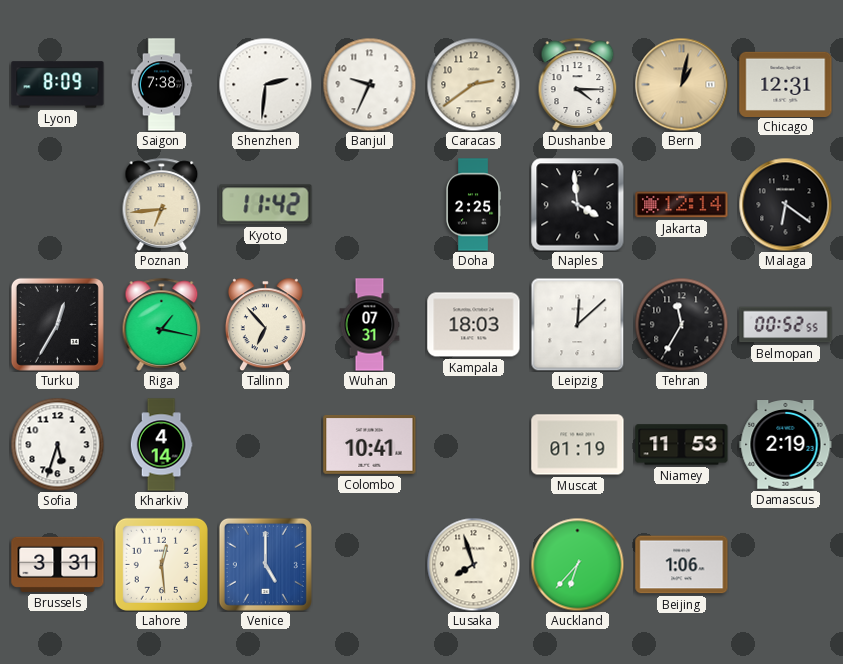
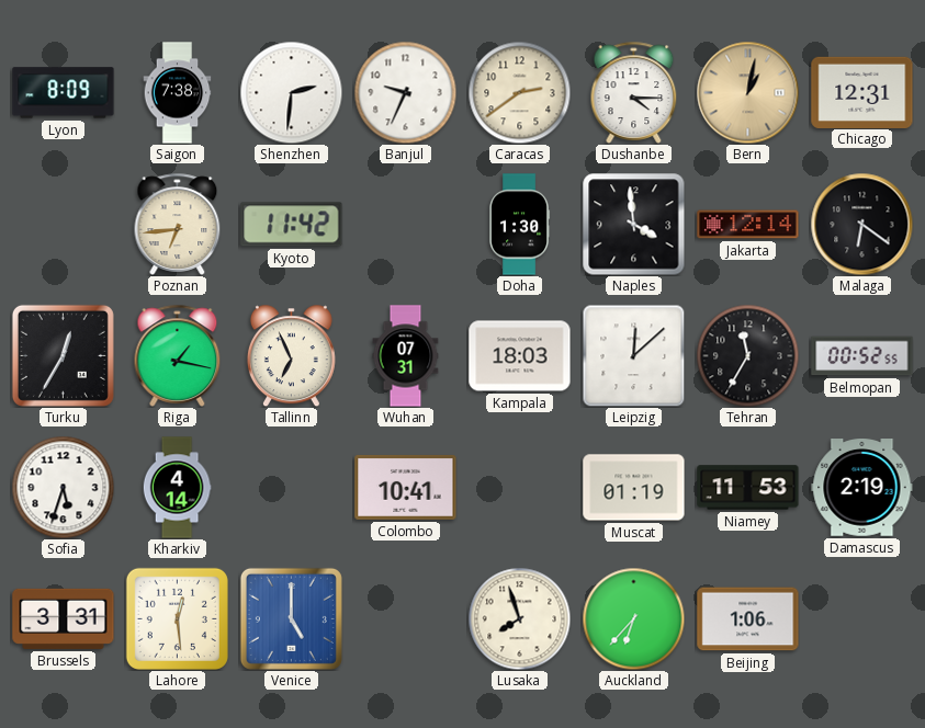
Doha: 2:25 -> 1:30
Tallinn: 6:53 -> 6:56
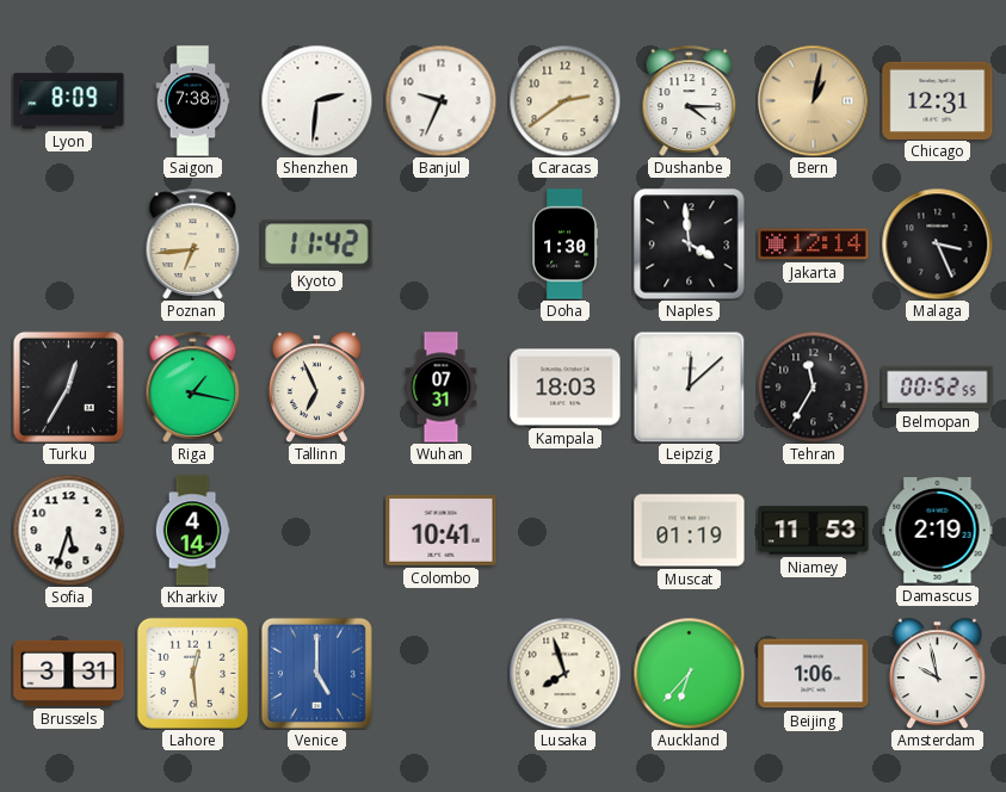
Malaga: 6:21 -> 3:26
Amsterdam: none -> 9:58
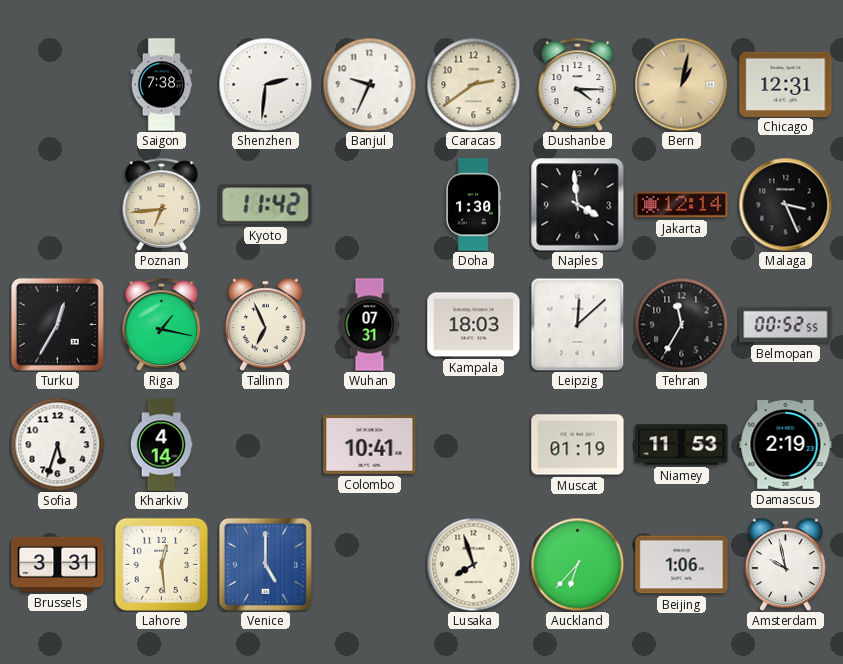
Lyon: 8:09 -> none
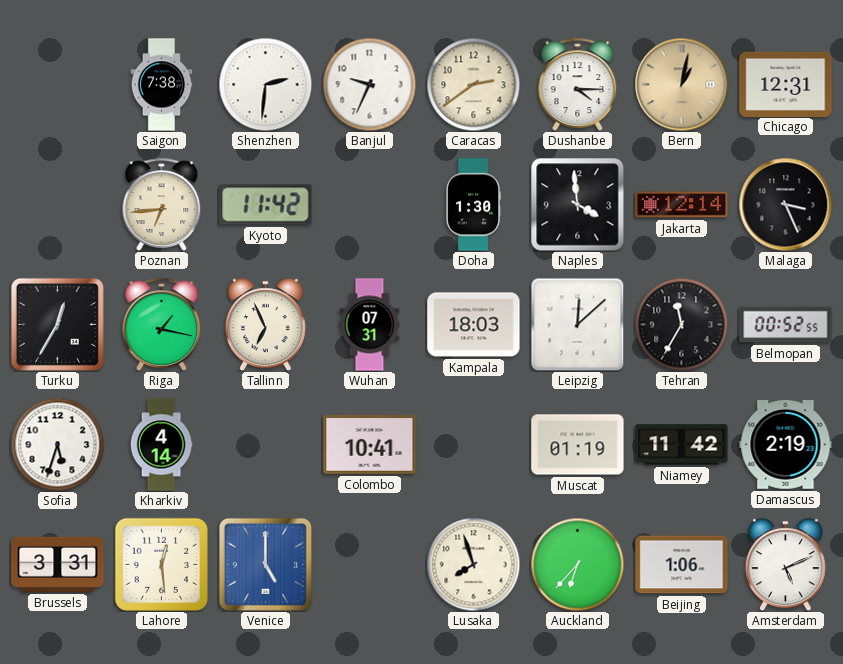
Niamey: 11:53 -> 11:42
Amsterdam: 9:58 -> 5:11
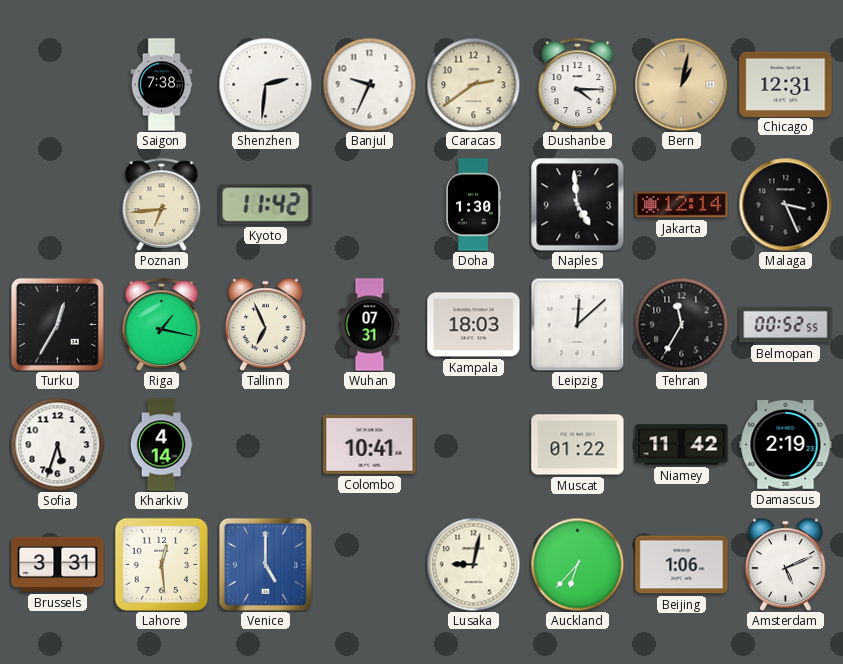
Naples: 3:59 -> 4:59
Muscat: 01:19 -> 01:22
Lusaka: 7:57 -> 9:02
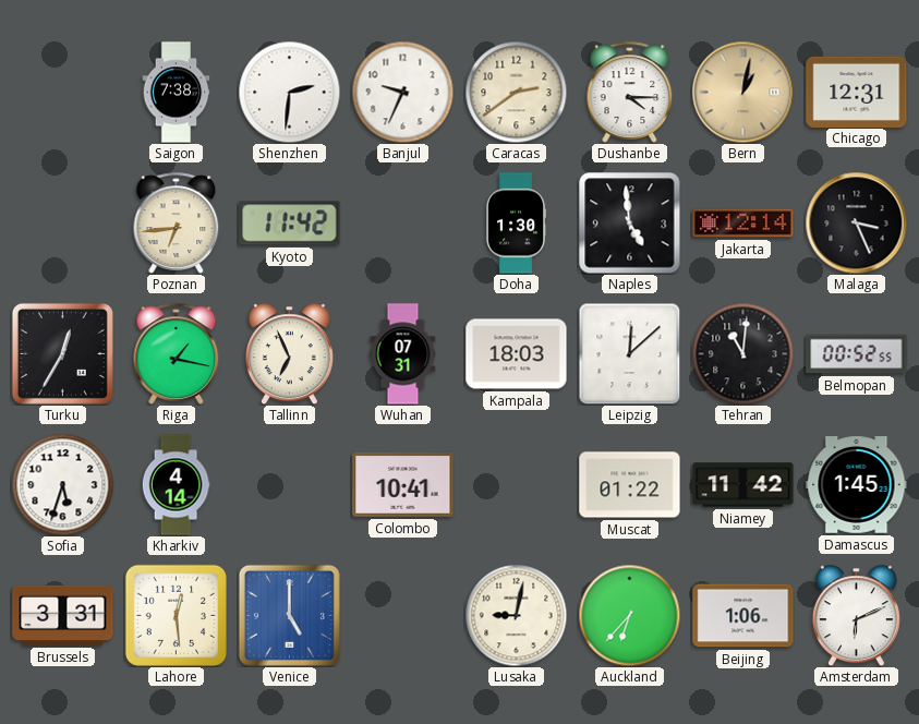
Tehran: 11:35 -> 11:01
Damascus: 2:19 -> 1:45
Amsterdam: 5:11 -> 6:11
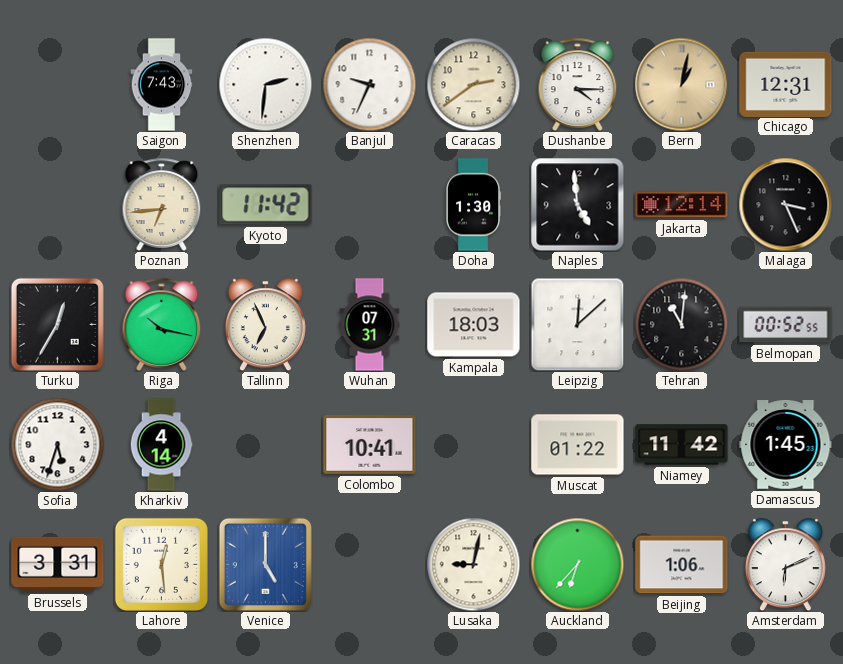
Saigon: 7:38 -> 7:43
Riga: 1:17 -> 10:17
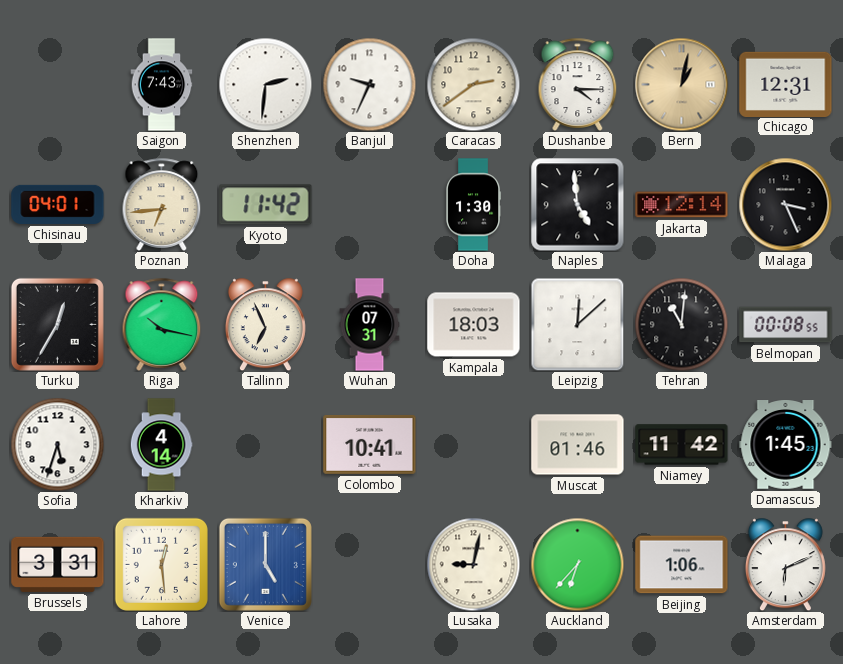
Chisinau: none -> 04:01
Belmopan: 00:52 -> 00:08
Muscat: 01:22 -> 01:46
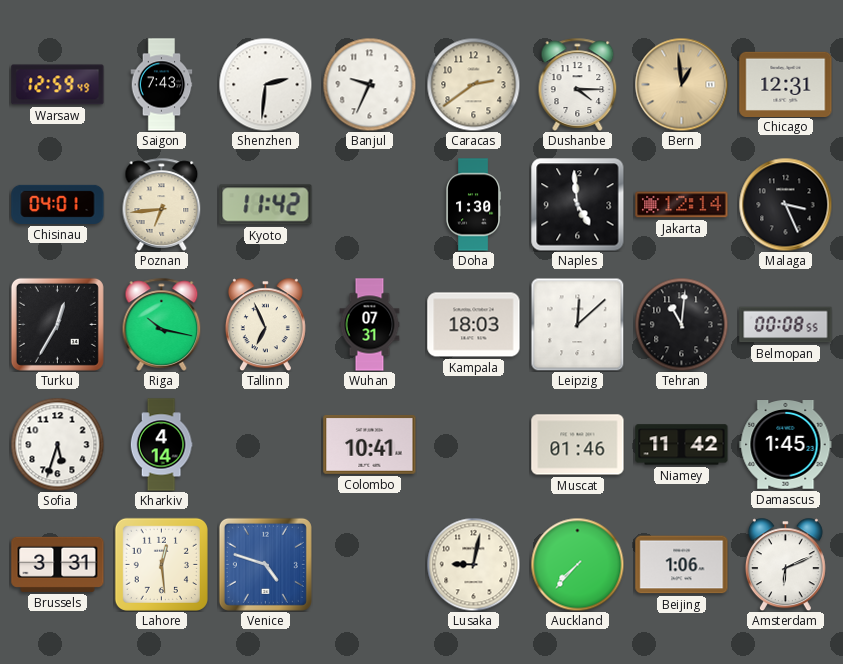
Warsaw: none -> 12:59
Bern: 1:02 -> 12:59
Venice: 5:00 -> 4:48
Auckland: 6:37 -> 7:37
